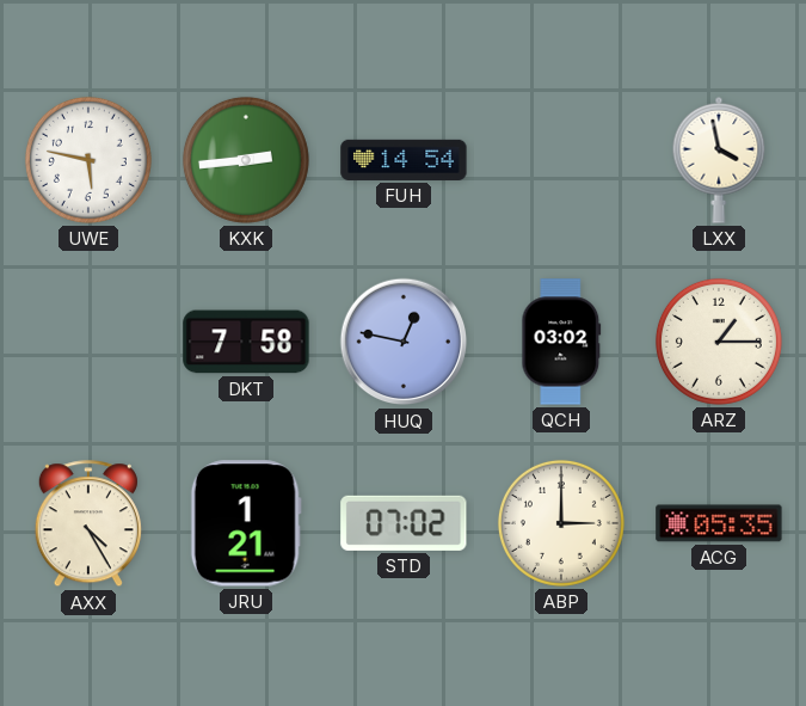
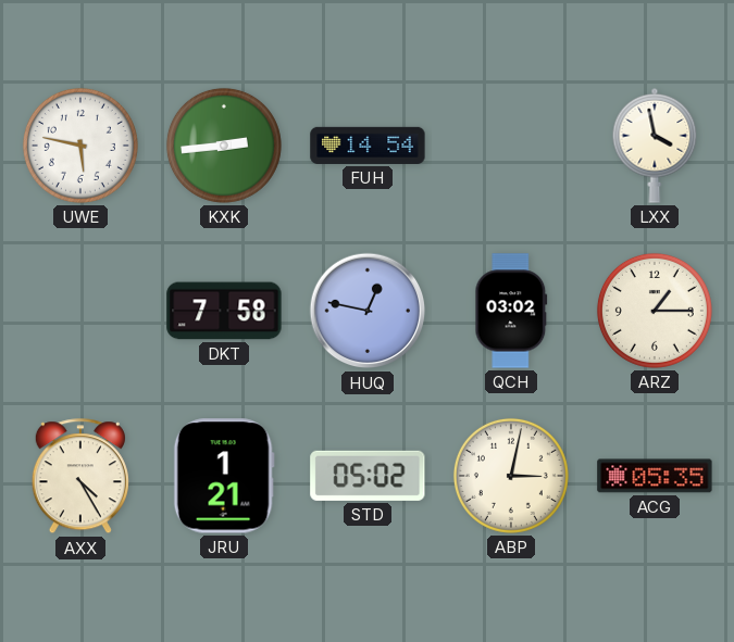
STD: 07:02 -> 05:02
ABP: 3:00 -> 3:02
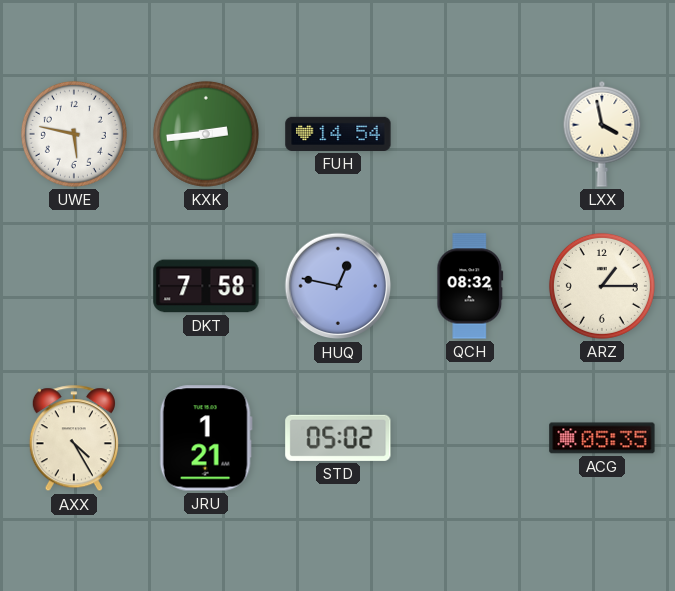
QCH: 03:02 -> 08:32
ABP: 3:02 -> none
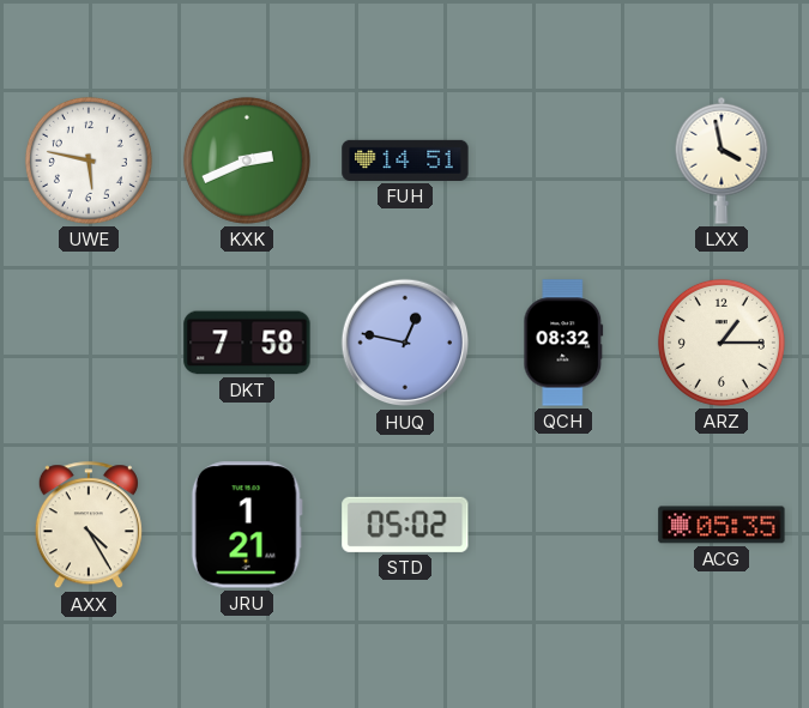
KXK: 2:44 -> 2:41
FUH: 14:54 -> 14:51
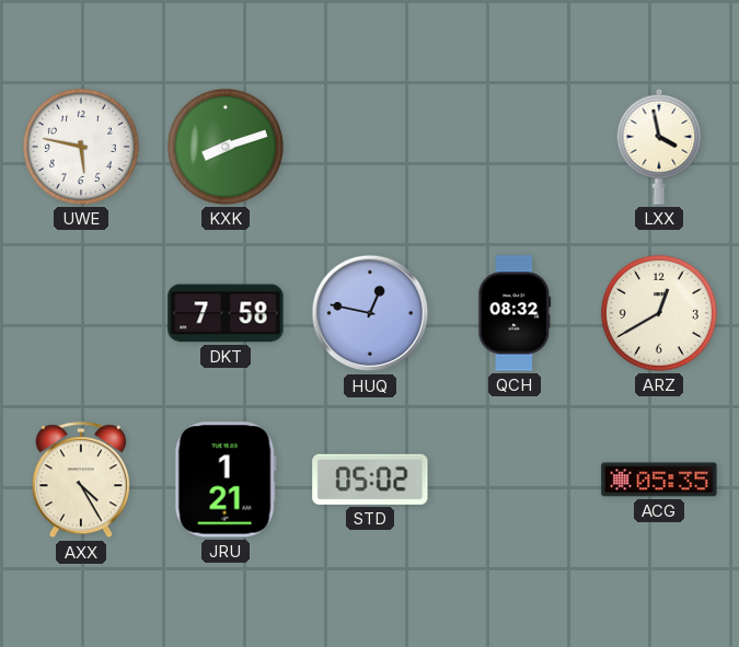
KXK: 2:41 -> 8:12
FUH: 14:51 -> none
ARZ: 1:15 -> 12:40
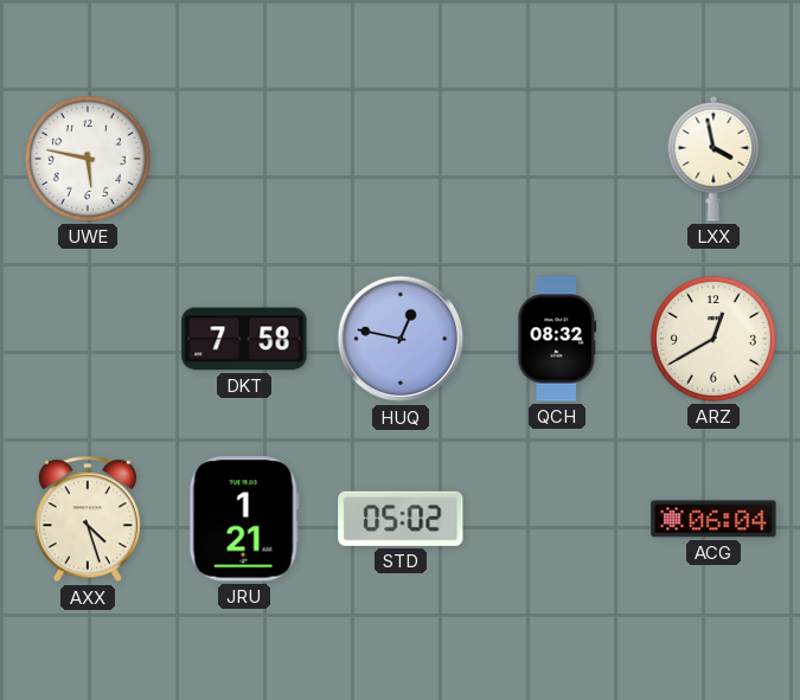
KXK: 8:12 -> none
AXX: 4:25 -> 4:27
ACG: 05:35 -> 06:04
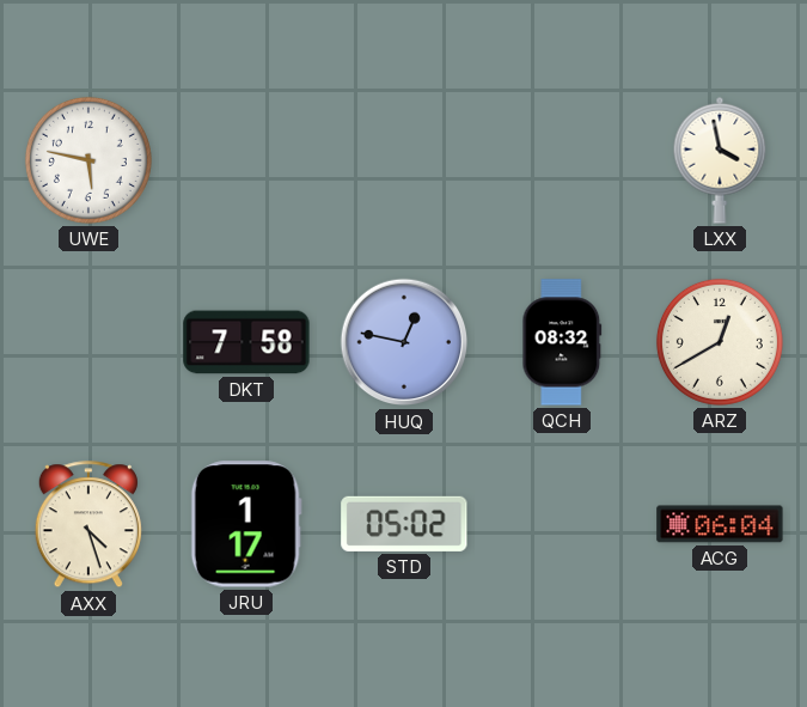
JRU: 1:21 -> 1:17
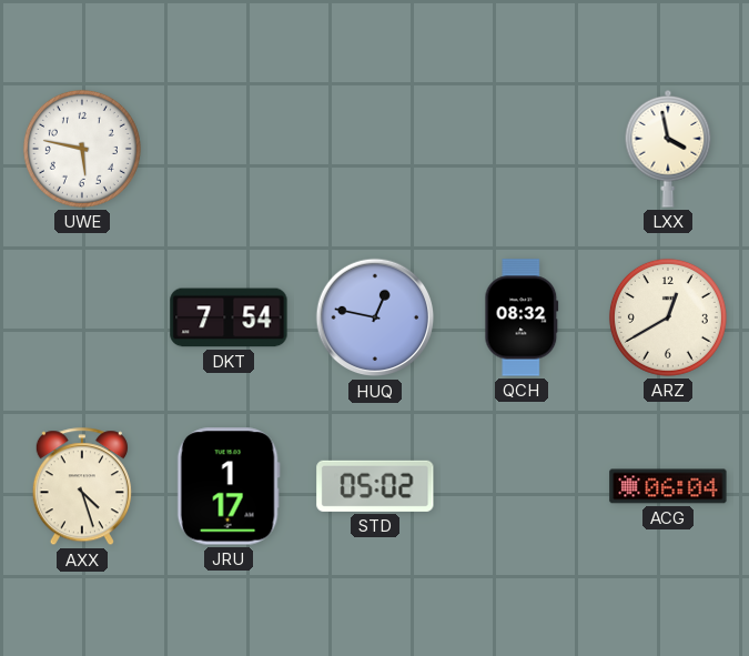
DKT: 7:58 -> 7:54
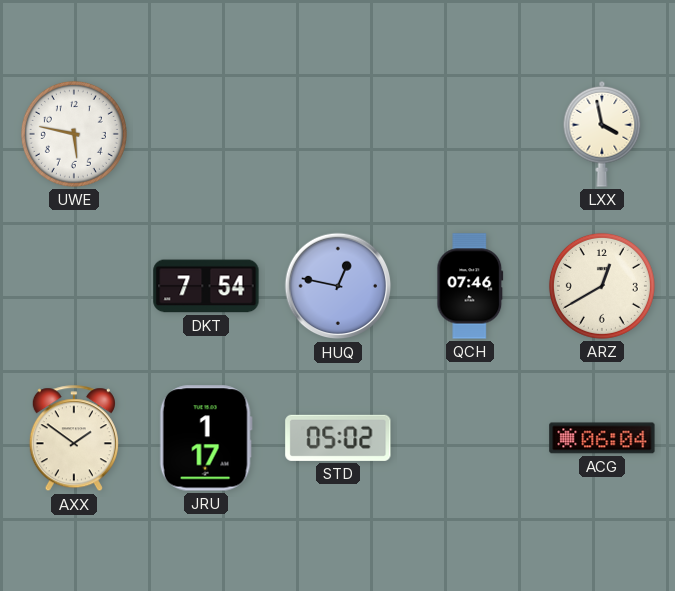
QCH: 08:32 -> 07:46
AXX: 4:27 -> 1:51
